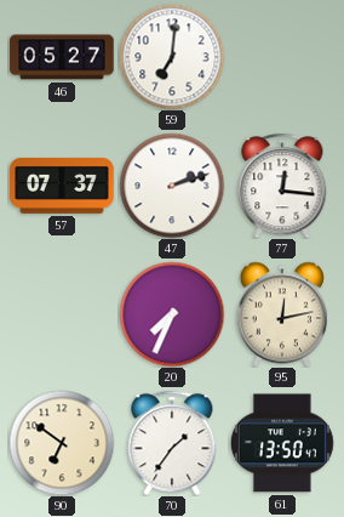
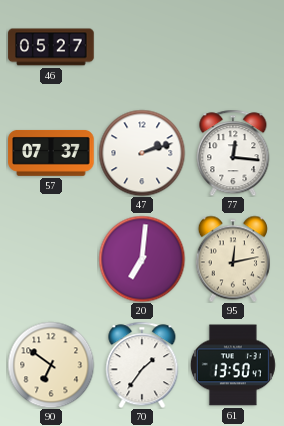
59: 7:01 -> none
20: 7:34 -> 7:01
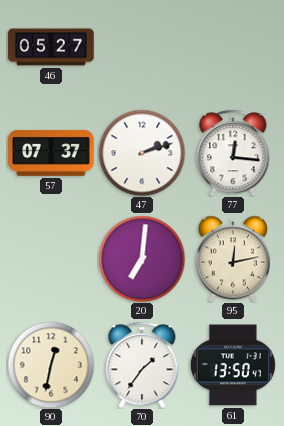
90: 6:51 -> 12:32
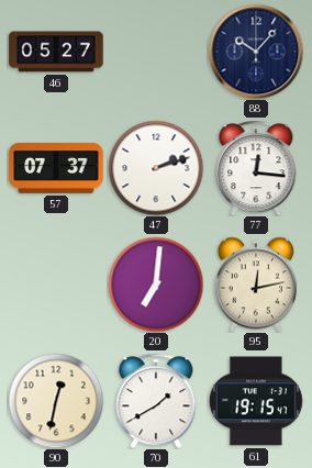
88: none -> 10:07
70: 1:36 -> 1:40
61: 13:50 -> 19:15
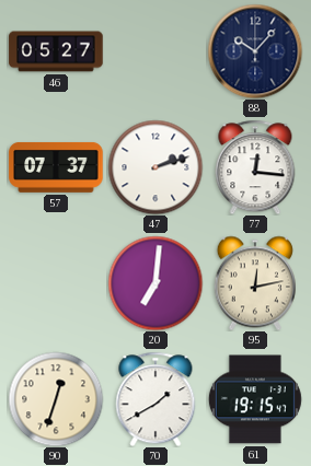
90: 12:32 -> 12:33
